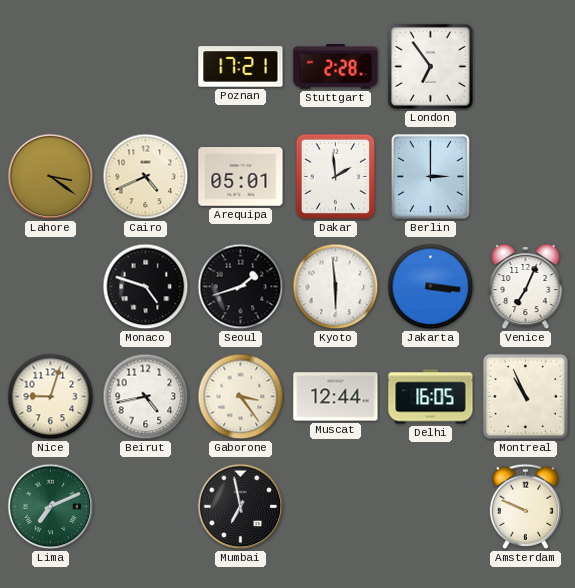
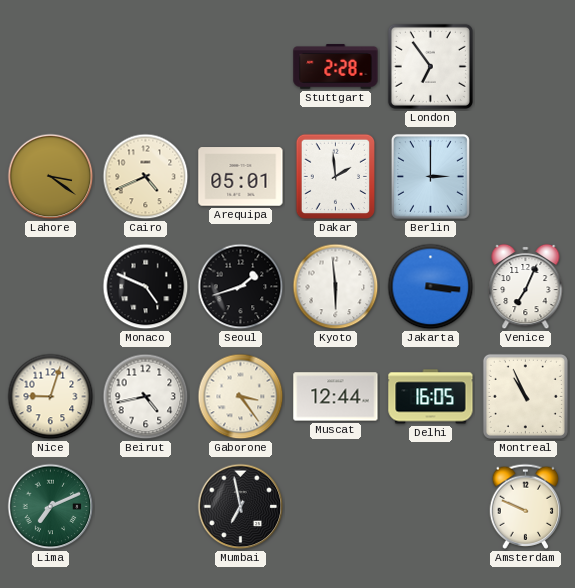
Poznan: 17:21 -> none
Monaco: 4:48 -> 4:49
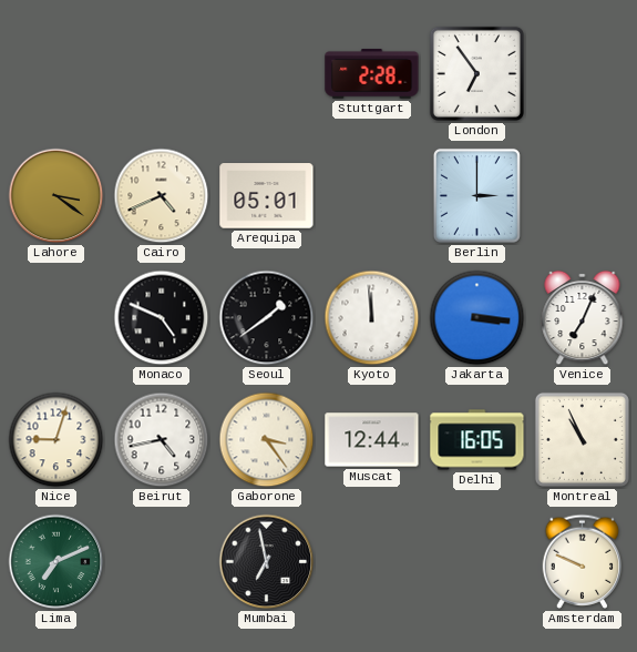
Dakar: 1:59 -> none
Seoul: 1:42 -> 1:39
Kyoto: 5:59 -> 11:59
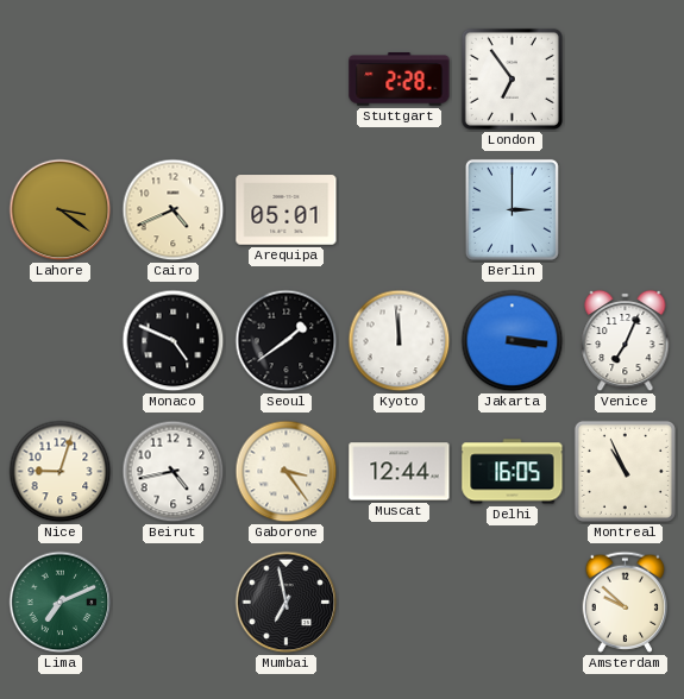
Amsterdam: 9:49 -> 9:52
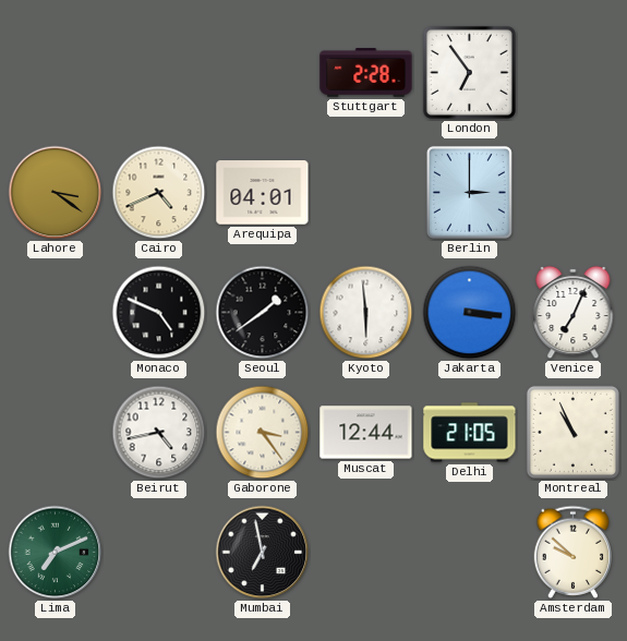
Arequipa: 05:01 -> 04:01
Kyoto: 11:59 -> 5:59
Nice: 9:03 -> none
Delhi: 16:05 -> 21:05
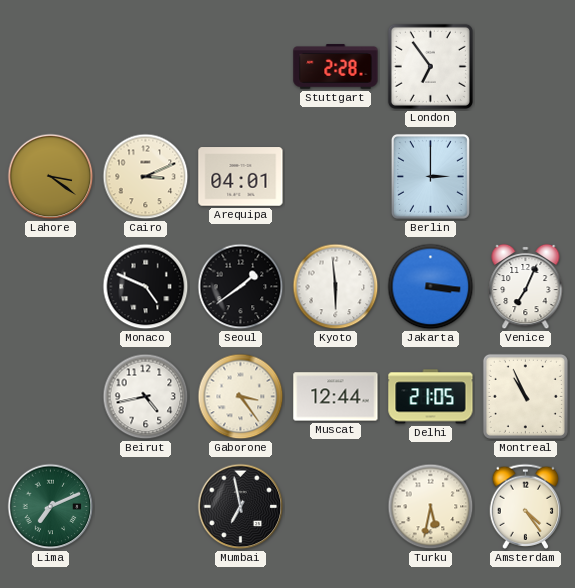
Cairo: 4:41 -> 3:11
Turku: none -> 5:32
Amsterdam: 9:52 -> 4:24
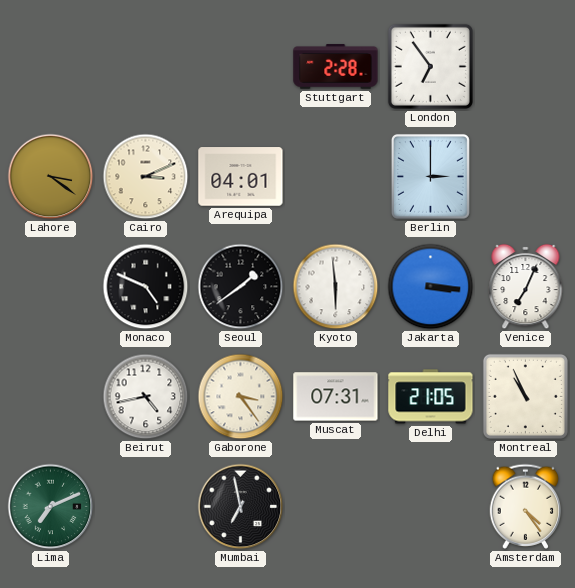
Muscat: 12:44 -> 07:31
Turku: 5:32 -> none
